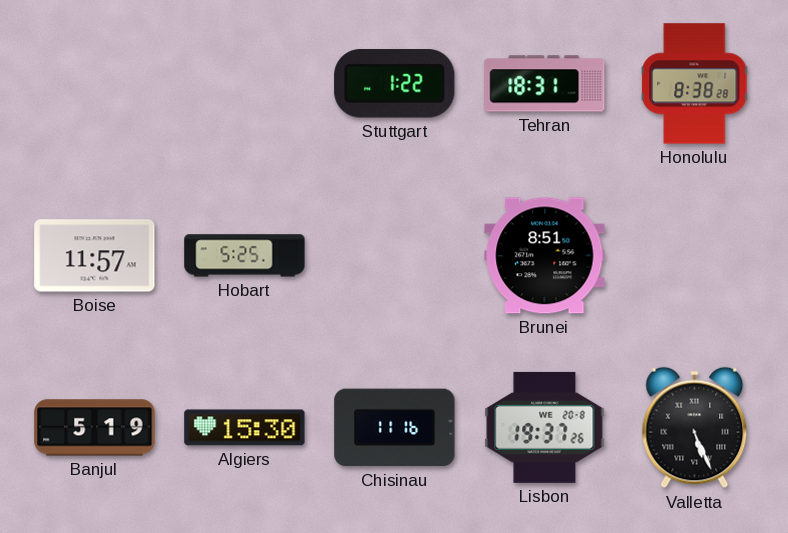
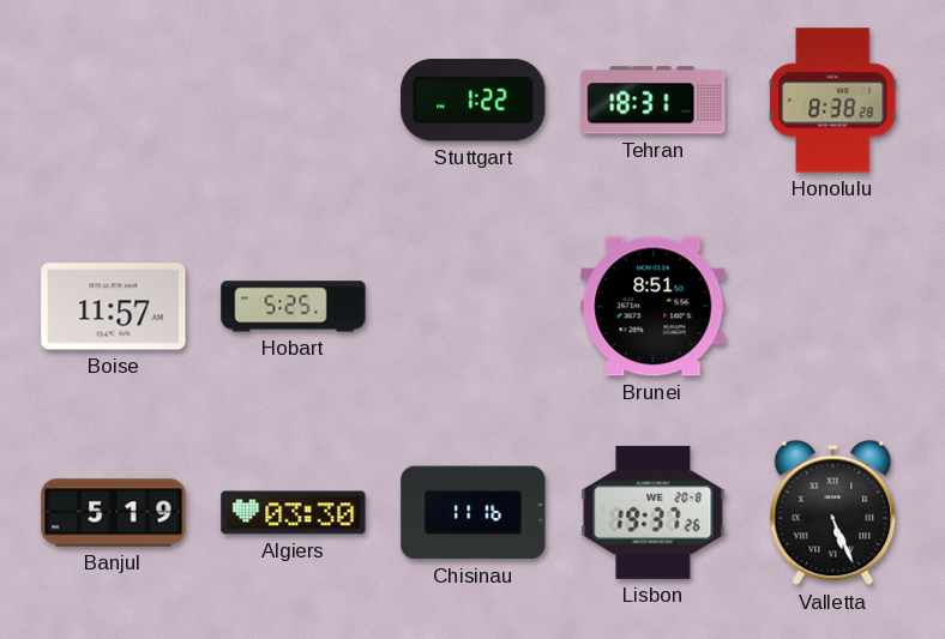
Algiers: 15:30 -> 03:30
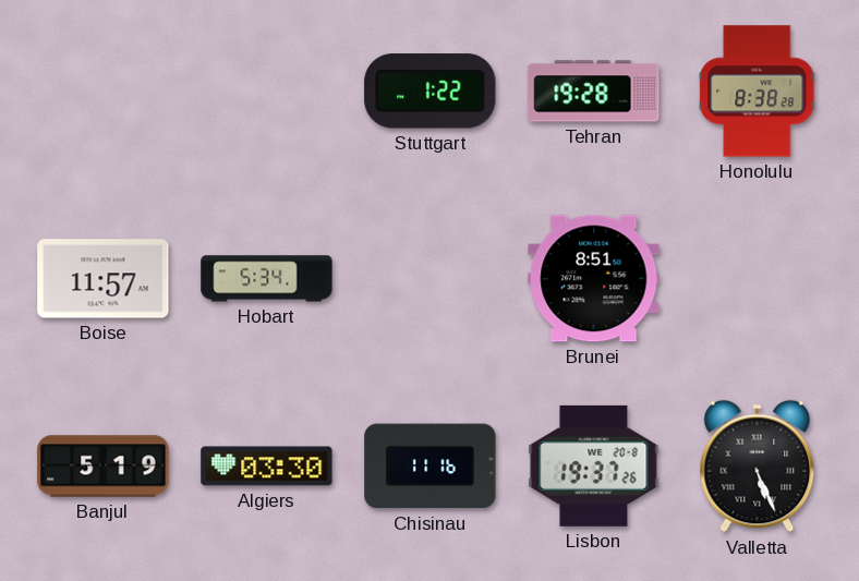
Tehran: 18:31 -> 19:28
Hobart: 5:25 -> 5:34
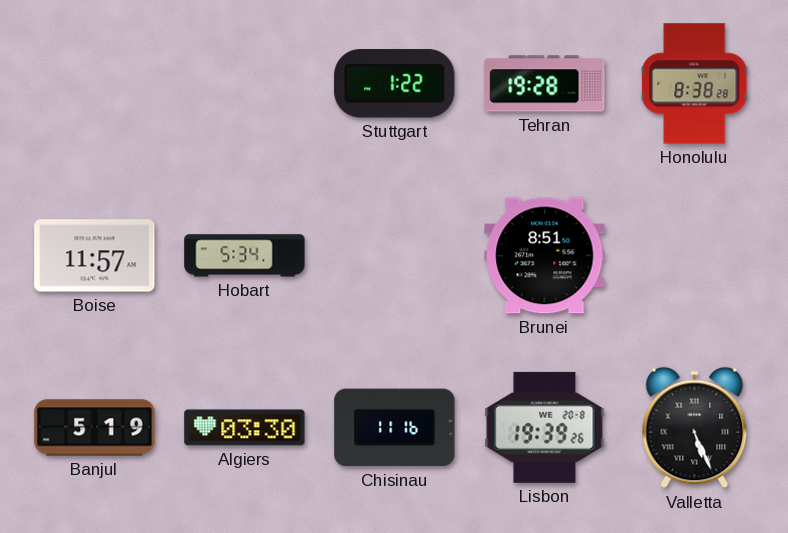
Lisbon: 19:37 -> 19:39
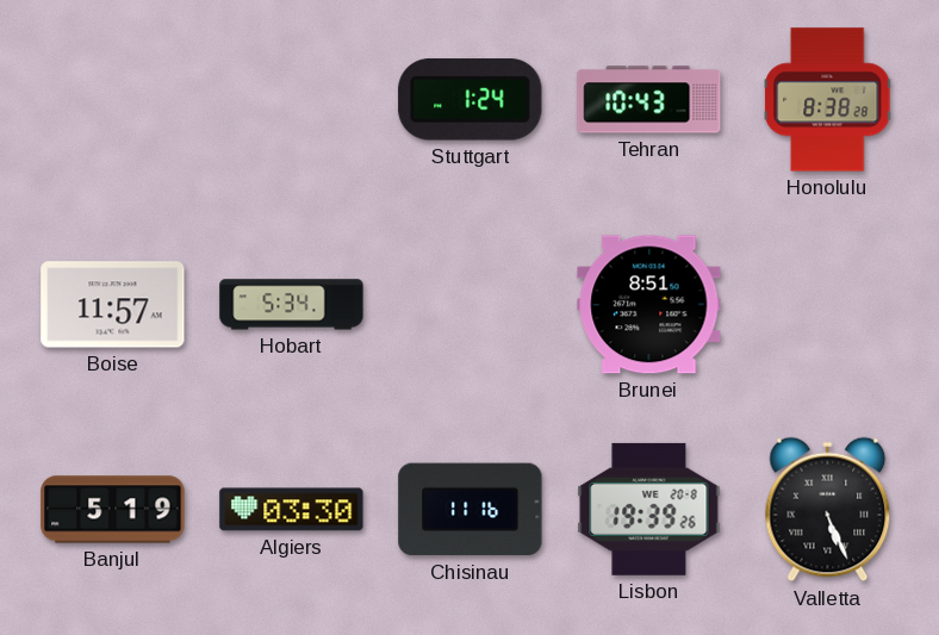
Stuttgart: 1:22 -> 1:24
Tehran: 19:28 -> 10:43
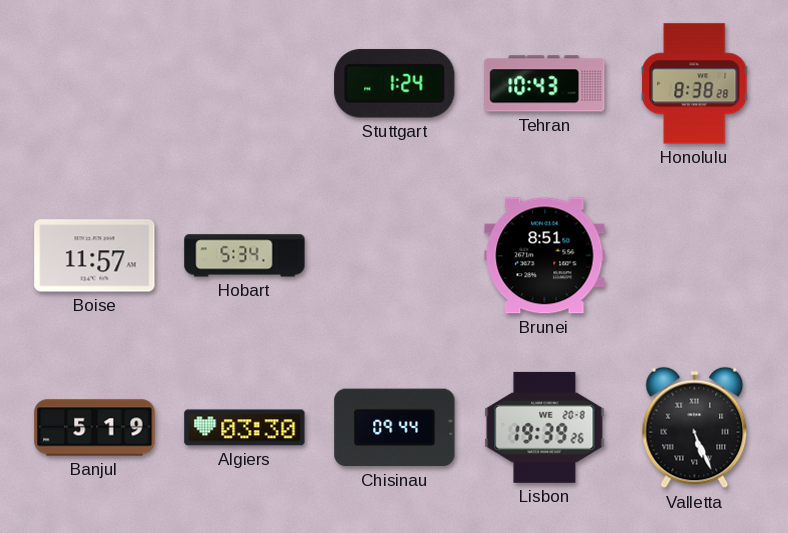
Chisinau: 11:16 -> 09:44
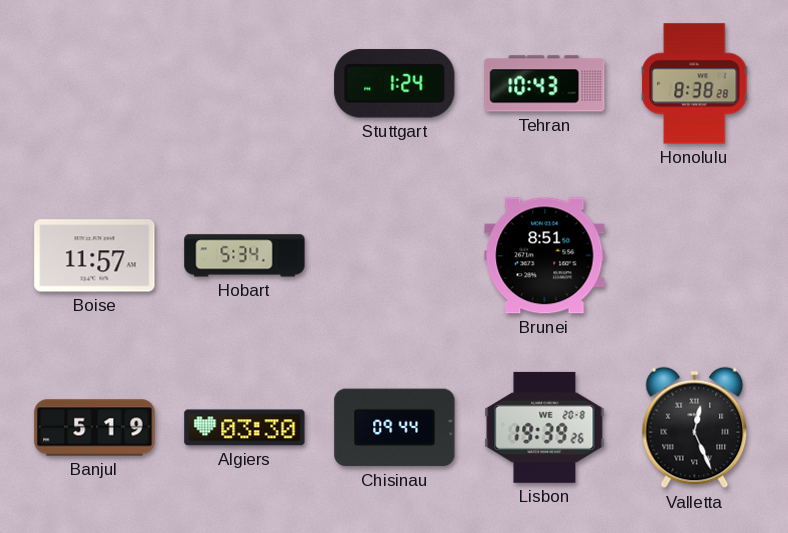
Valletta: 5:26 -> 12:26
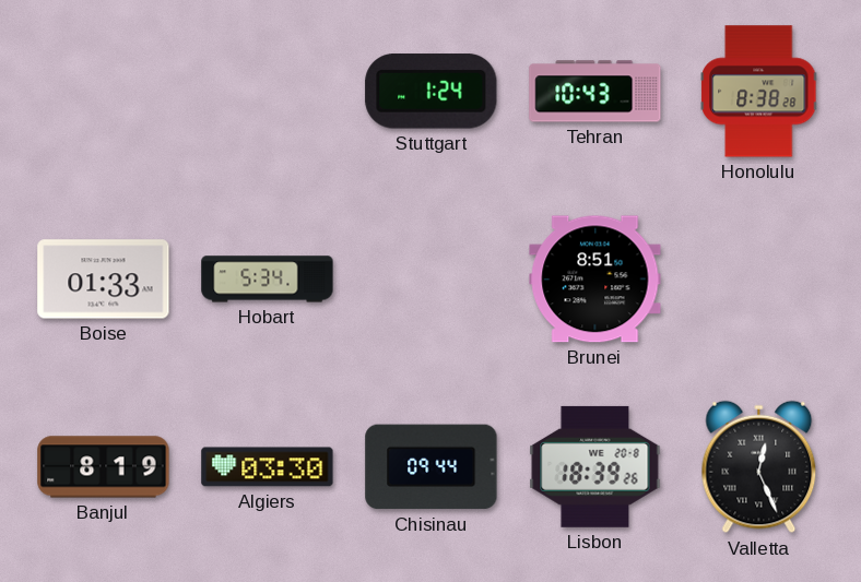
Boise: 11:57 -> 01:33
Banjul: 5:19 -> 8:19
Lisbon: 19:39 -> 18:39
